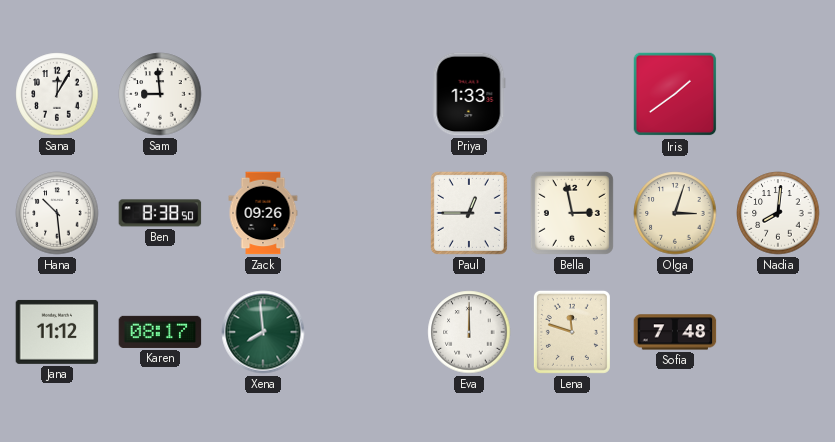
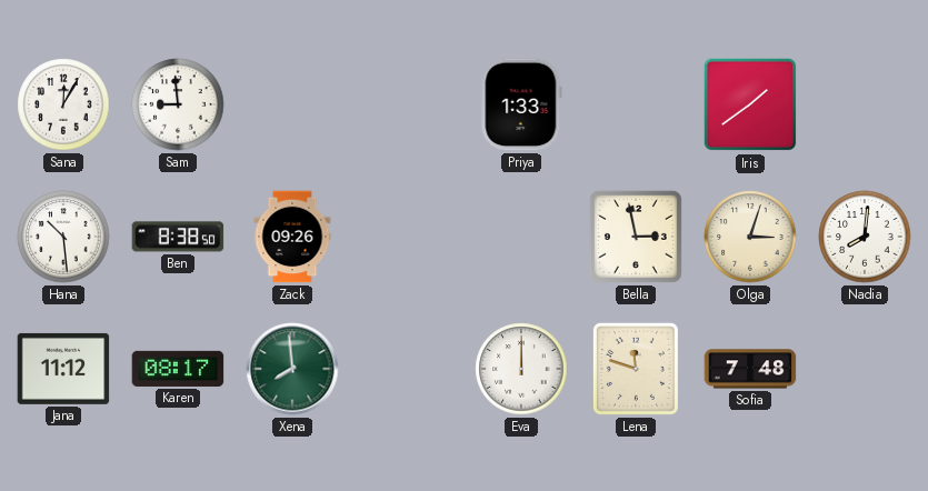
Paul: 12:45 -> none
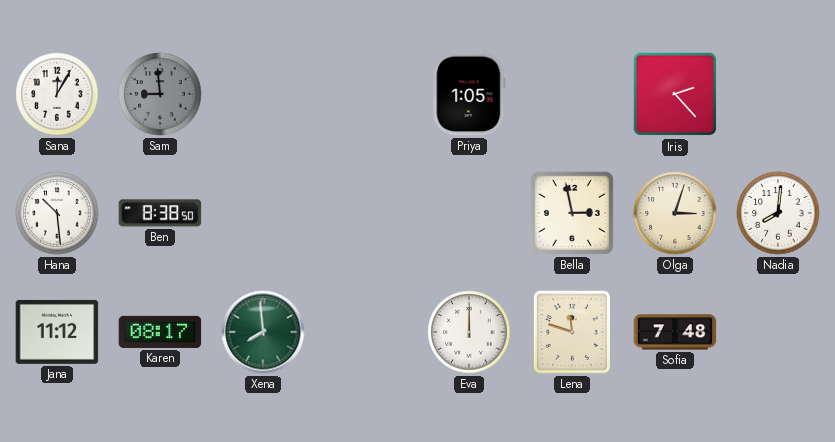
Sam dial: white -> grey
Priya: 1:33 -> 1:05
Iris: 1:39 -> 2:23
Zack: 09:26 -> none
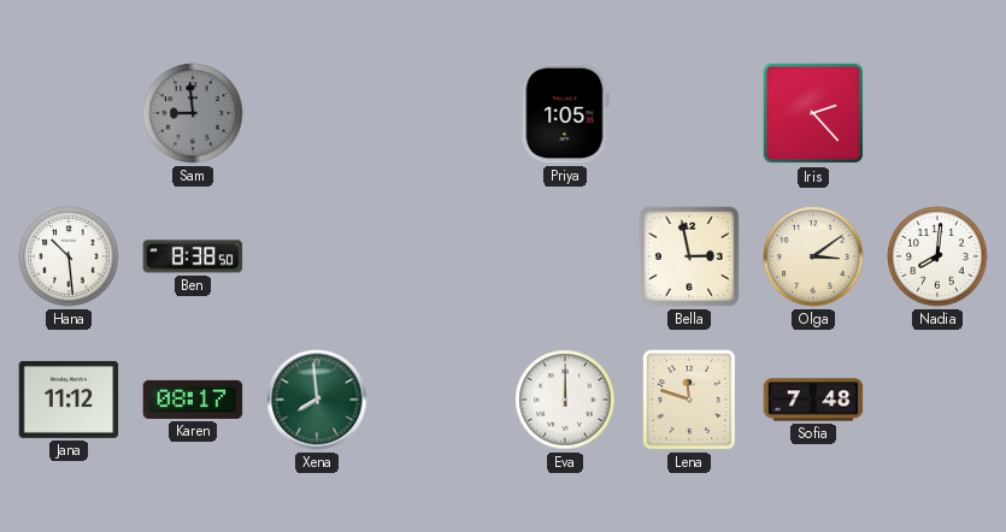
Sana: 12:05 -> none
Olga: 3:03 -> 3:09
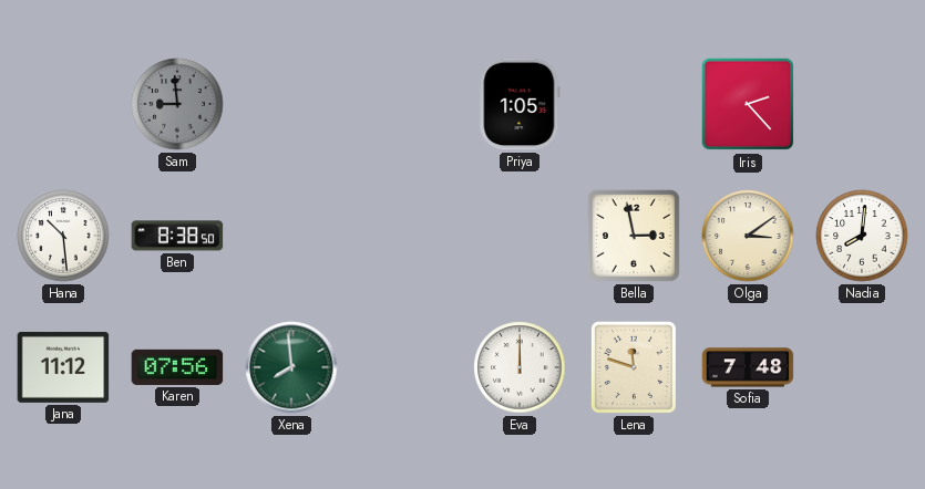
Karen: 08:17 -> 07:56
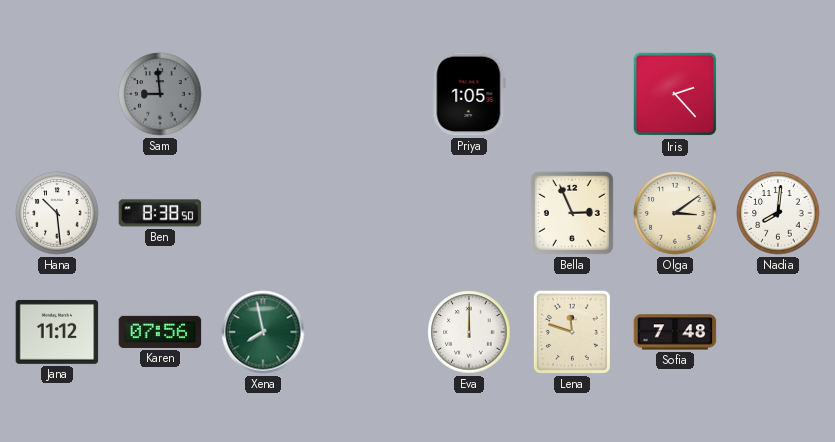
Bella: 2:58 -> 2:56
Xena: 7:59 -> 7:58
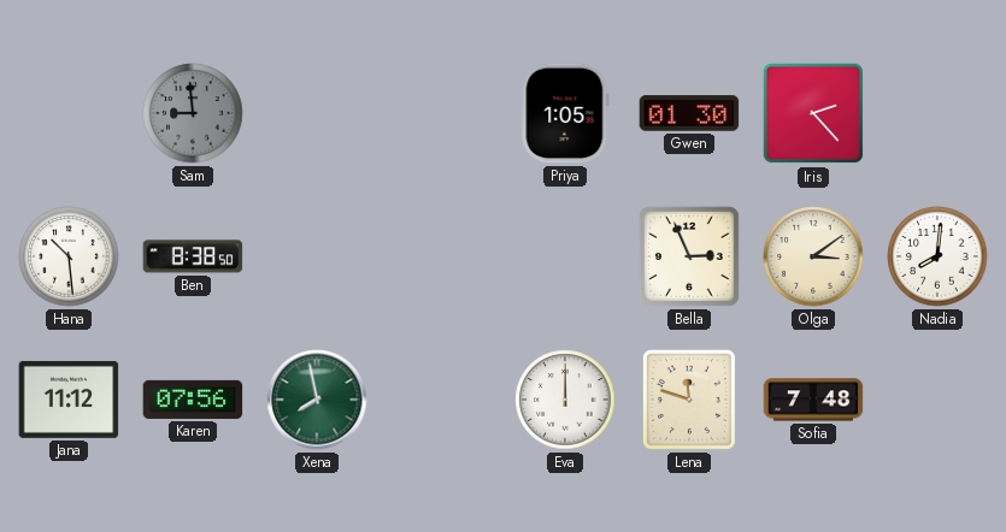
Gwen: none -> 01:30
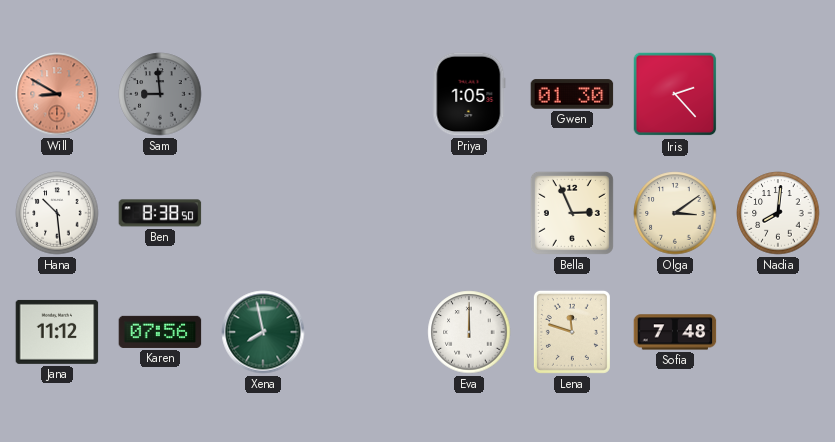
Will: none -> 8:50
